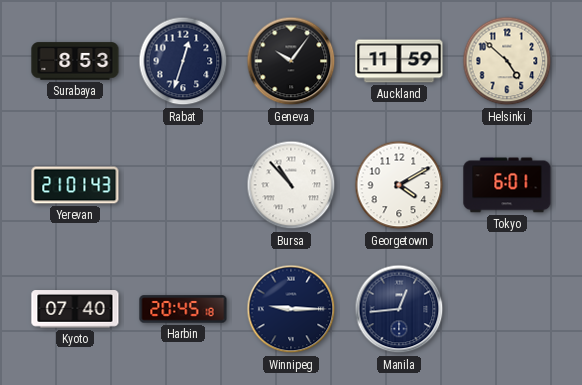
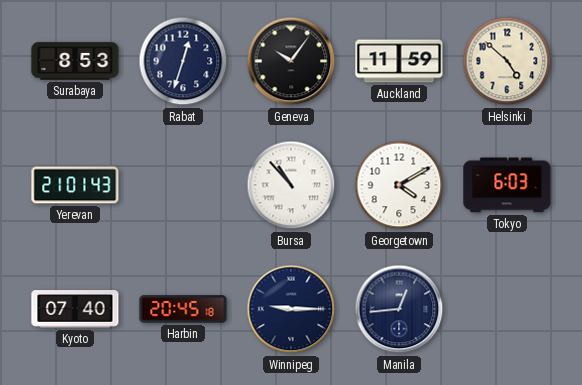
Tokyo: 6:01 -> 6:03
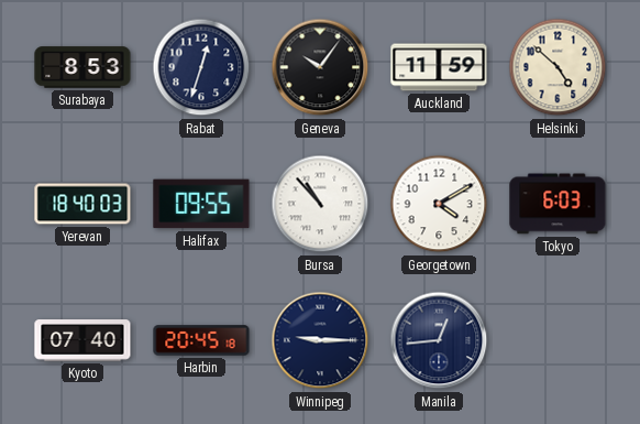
Yerevan: 21:01 -> 18:40
Halifax: none -> 09:55
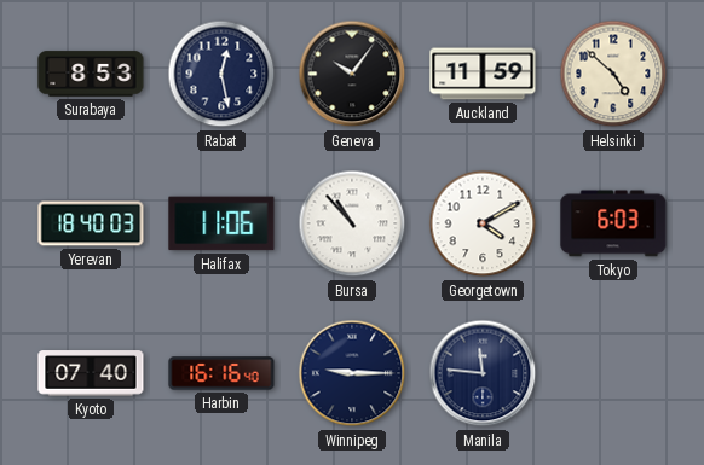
Rabat: 12:33 -> 12:28
Halifax: 09:55 -> 11:06
Harbin: 20:45 -> 16:16
Manila: 12:44 -> 11:46
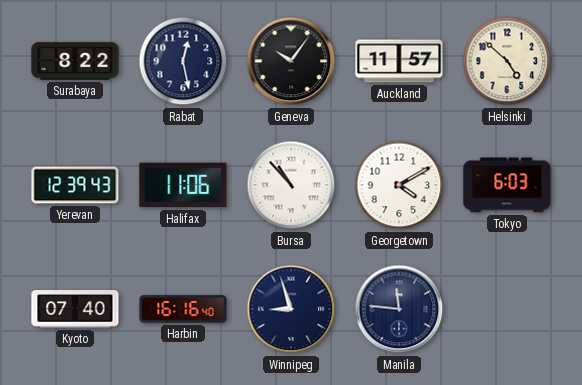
Surabaya: 8:53 -> 8:22
Auckland: 11:59 -> 11:57
Yerevan: 18:40 -> 12:39
Winnipeg: 9:15 -> 8:57
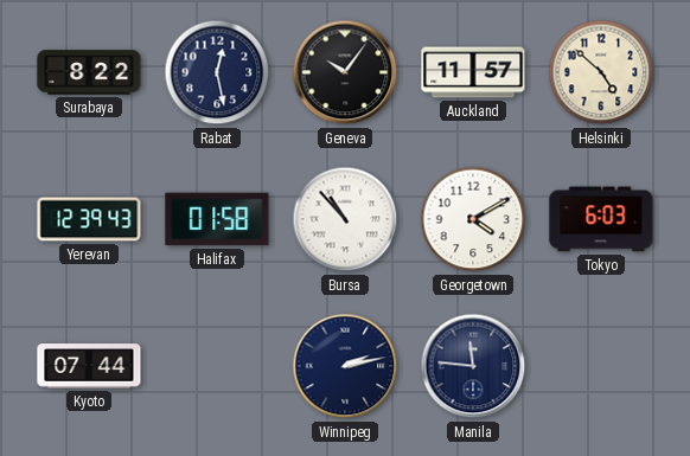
Halifax: 11:06 -> 01:58
Kyoto: 07:40 -> 07:44
Harbin: 16:16 -> none
Winnipeg: 8:57 -> 2:13
